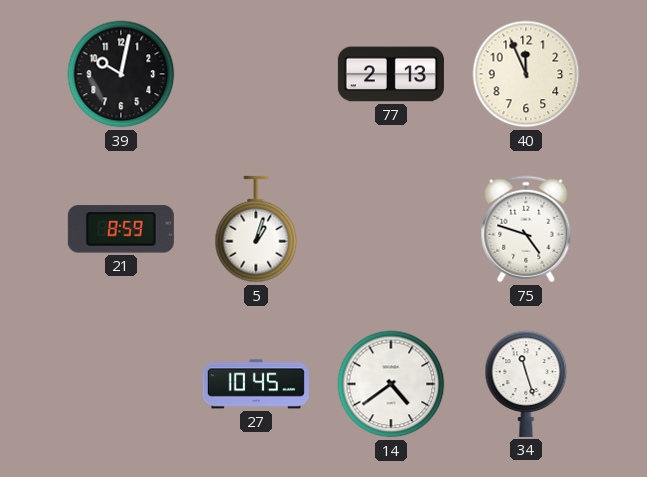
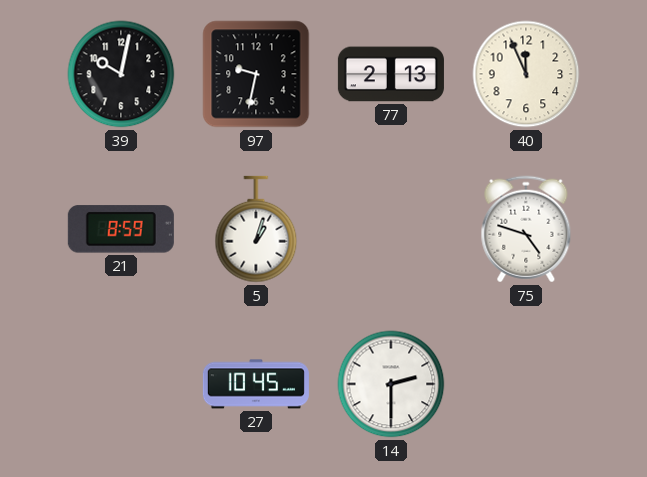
97: none -> 9:32
14: 4:39 -> 2:30
34: 11:27 -> none
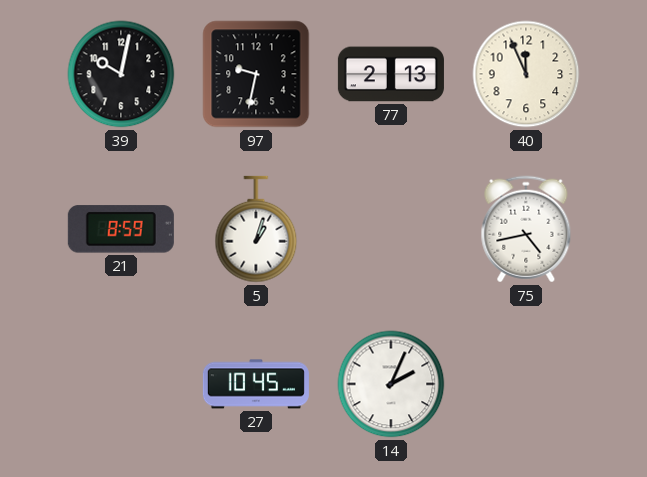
75: 4:48 -> 4:43
14: 2:30 -> 2:04
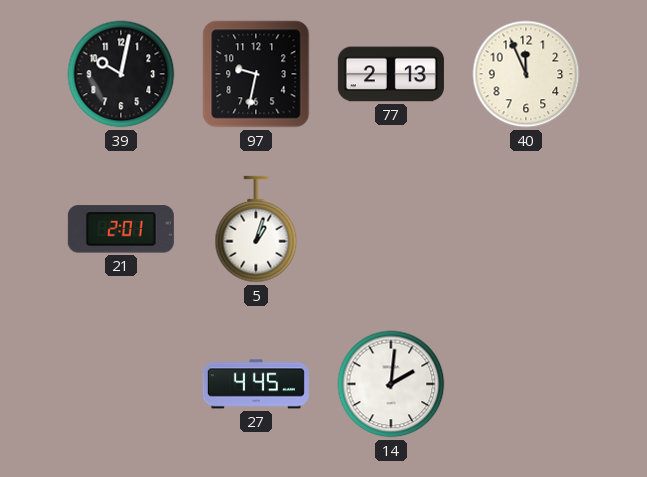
21: 8:59 -> 2:01
75: 4:43 -> none
27: 10:45 -> 4:45
14: 2:04 -> 2:01
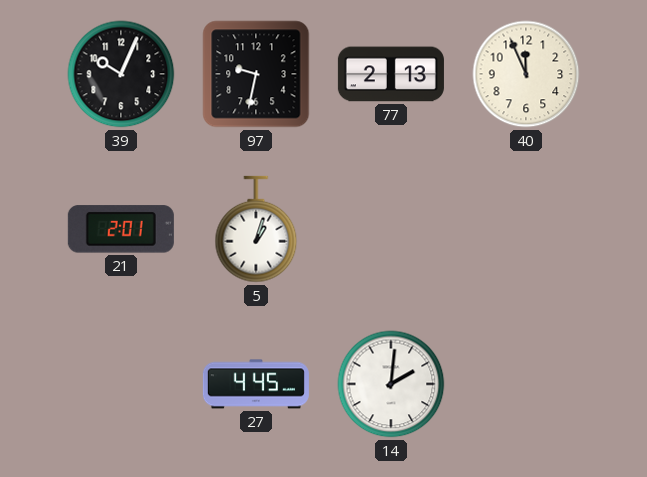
39: 10:02 -> 10:04
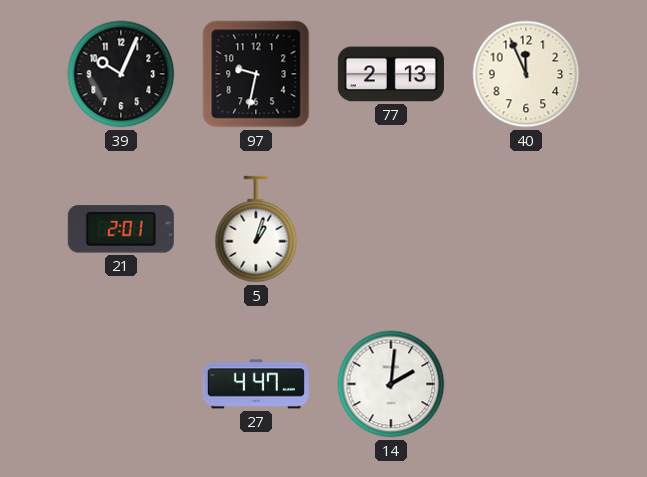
27: 4:45 -> 4:47
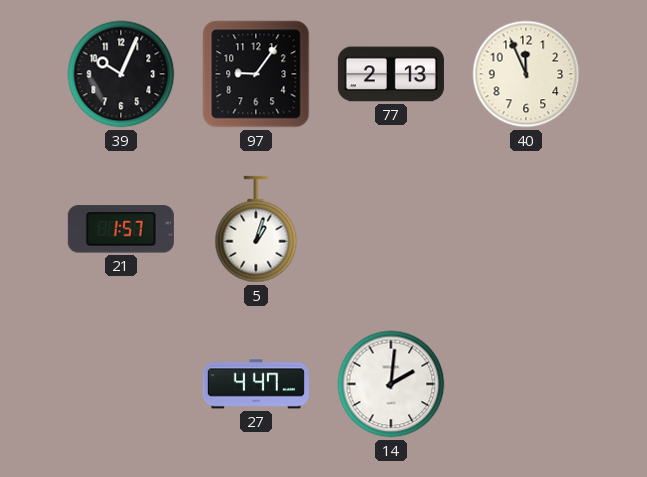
97: 9:32 -> 9:06
21: 2:01 -> 1:57
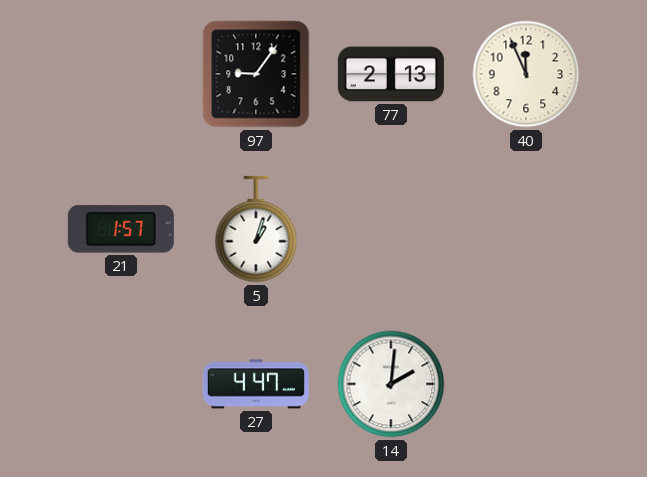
39: 10:04 -> none
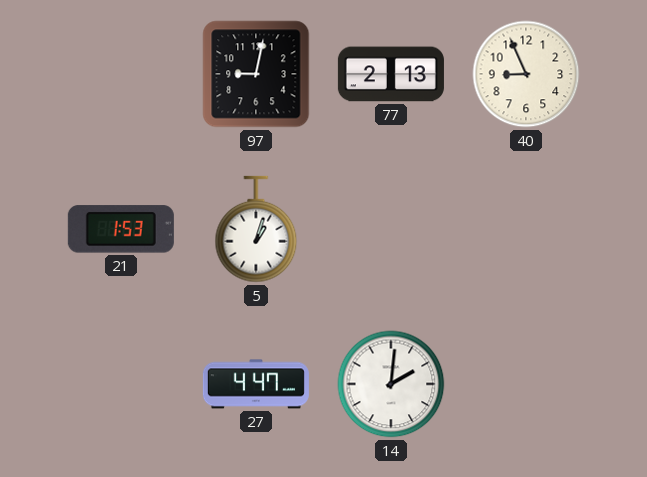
97: 9:06 -> 9:02
40: 11:56 -> 8:56
21: 1:57 -> 1:53
